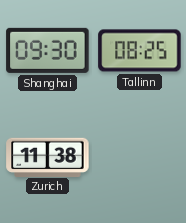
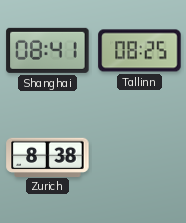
Shanghai: 09:30 -> 08:41
Zurich: 11:38 -> 8:38
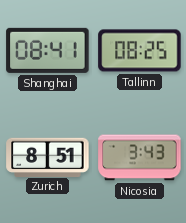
Zurich: 8:38 -> 8:51
Nicosia: none -> 3:43
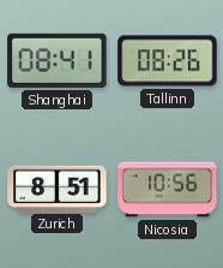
Tallinn: 08:25 -> 08:26
Nicosia: 3:43 -> 10:56
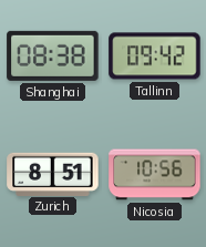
Shanghai: 08:41 -> 08:38
Tallinn: 08:26 -> 09:42
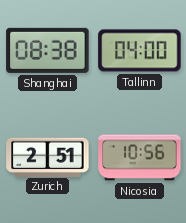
Tallinn: 09:42 -> 04:00
Zurich: 8:51 -> 2:51
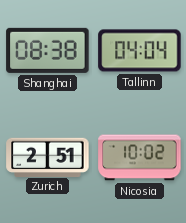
Tallinn: 04:00 -> 04:04
Nicosia: 10:56 -> 10:02
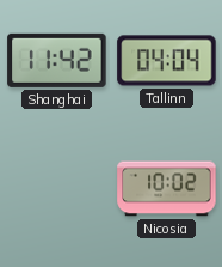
Shanghai: 08:38 -> 11:42
Zurich: 2:51 -> none
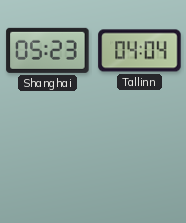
Shanghai: 11:42 -> 05:23
Nicosia: 10:02 -> none
